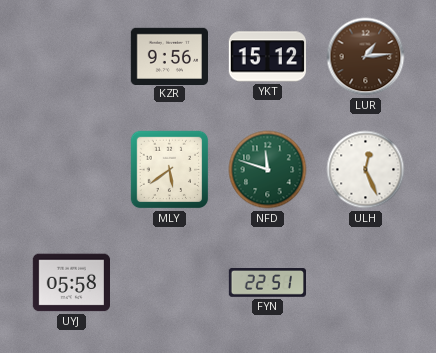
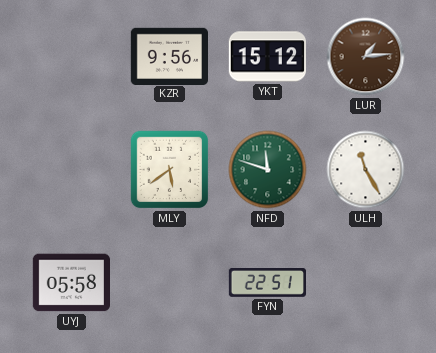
ULH: 12:26 -> 11:25
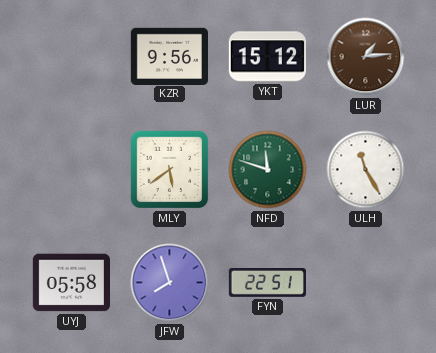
JFW: none -> 7:57
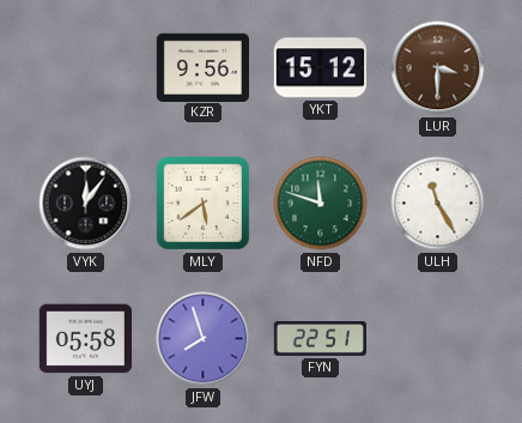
LUR: 1:14 -> 3:30
VYK: none -> 12:06
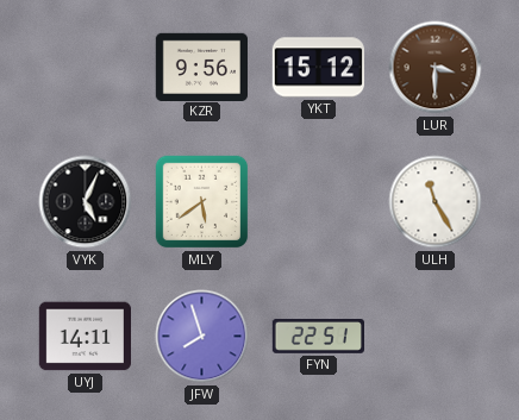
VYK: 12:06 -> 5:04
NFD: 11:48 -> none
UYJ: 05:58 -> 14:11
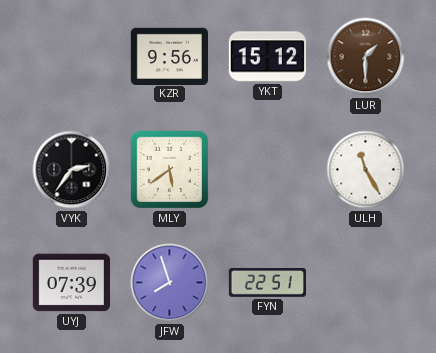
LUR: 3:30 -> 1:30
VYK: 5:04 -> 2:36
UYJ: 14:11 -> 07:39
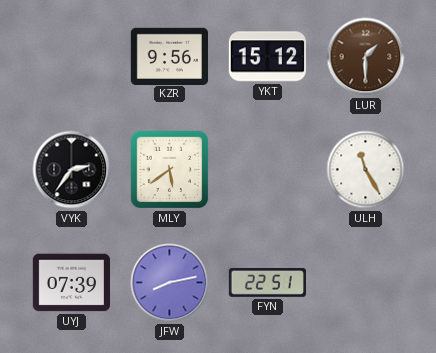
JFW: 7:57 -> 8:13
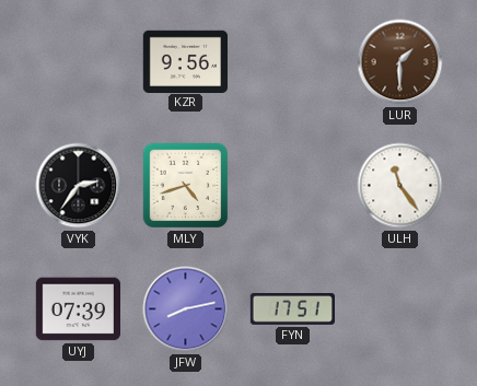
YKT: 15:12 -> none
MLY: 5:39 -> 4:42
ULH: 11:25 -> 11:24
FYN: 22:51 -> 17:51
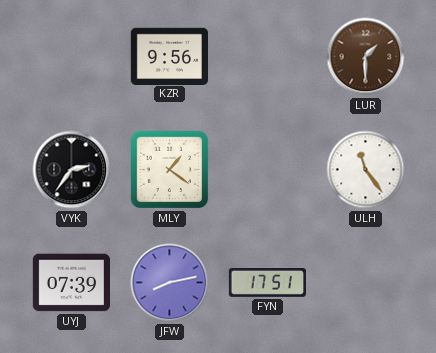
MLY: 4:42 -> 1:21
